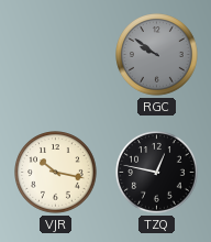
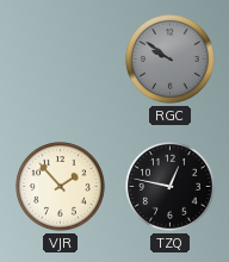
VJR: 10:17 -> 1:53
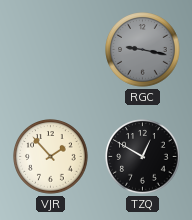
RGC: 9:51 -> 9:17
TZQ: 12:47 -> 12:50
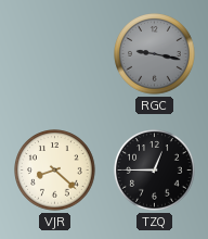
VJR: 1:53 -> 8:22
TZQ: 12:50 -> 12:45
